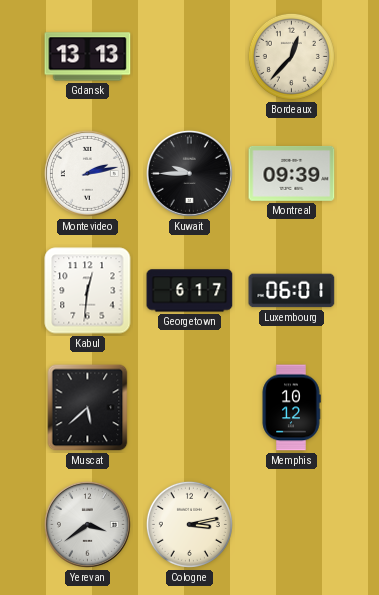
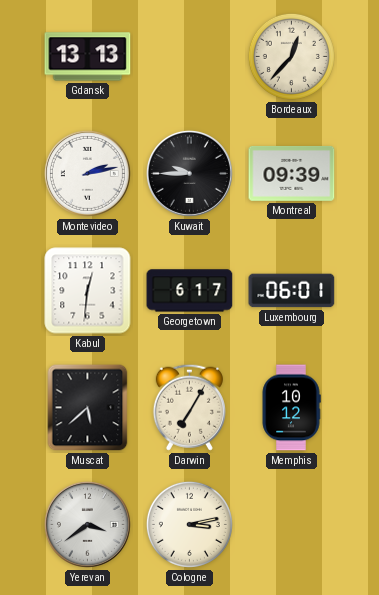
Darwin: none -> 7:05
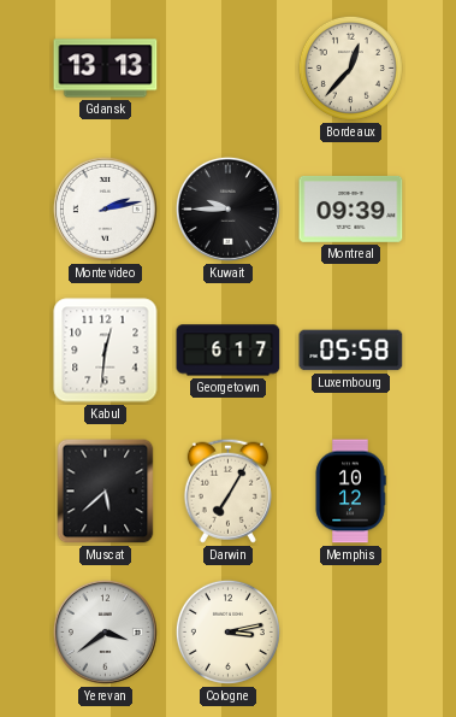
Luxembourg: 06:01 -> 05:58
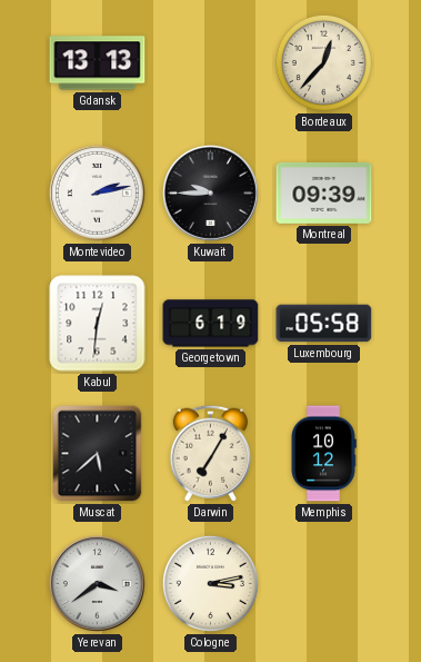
Georgetown: 6:17 -> 6:19
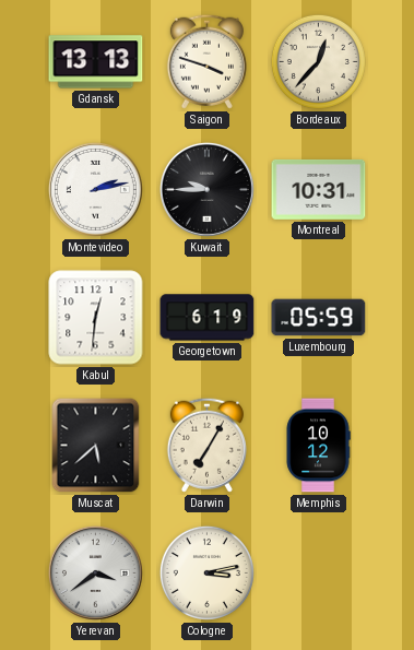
Saigon: none -> 3:48
Montreal: 09:39 -> 10:31
Luxembourg: 05:58 -> 05:59
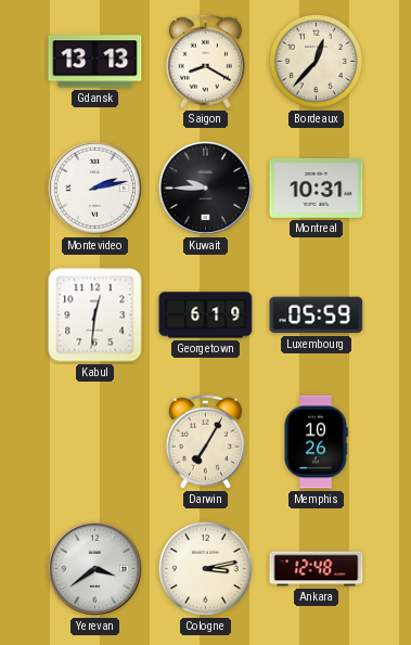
Saigon: 3:48 -> 8:20
Muscat: 5:38 -> none
Memphis: 10:12 -> 10:26
Ankara: none -> 12:48
